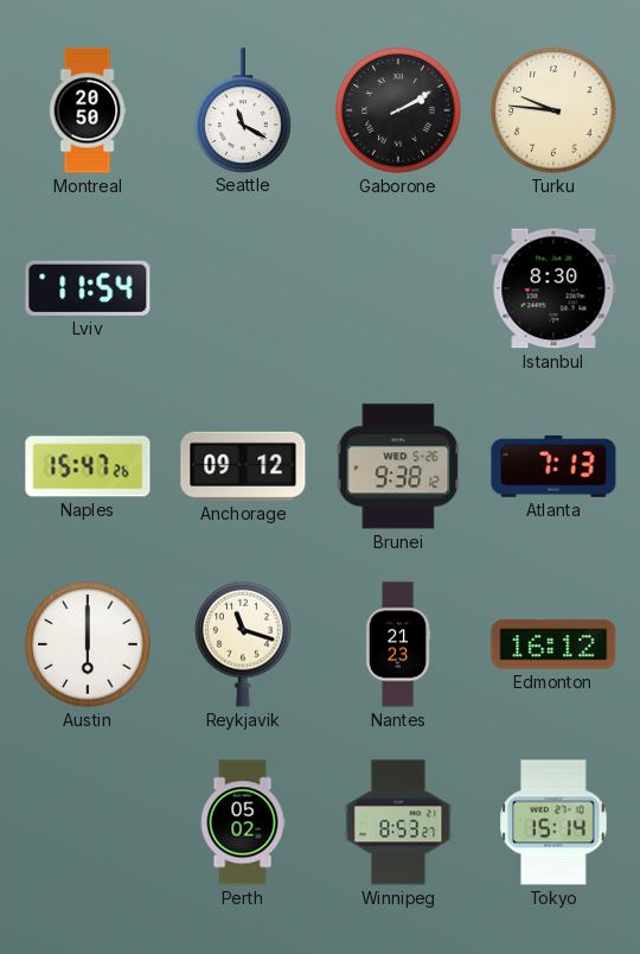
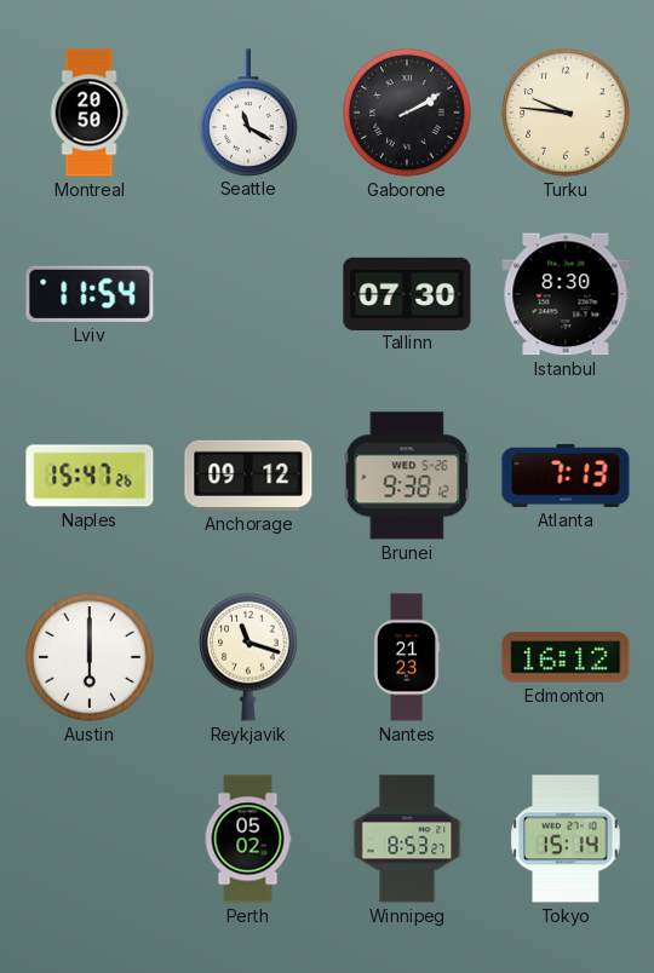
Tallinn: none -> 07:30
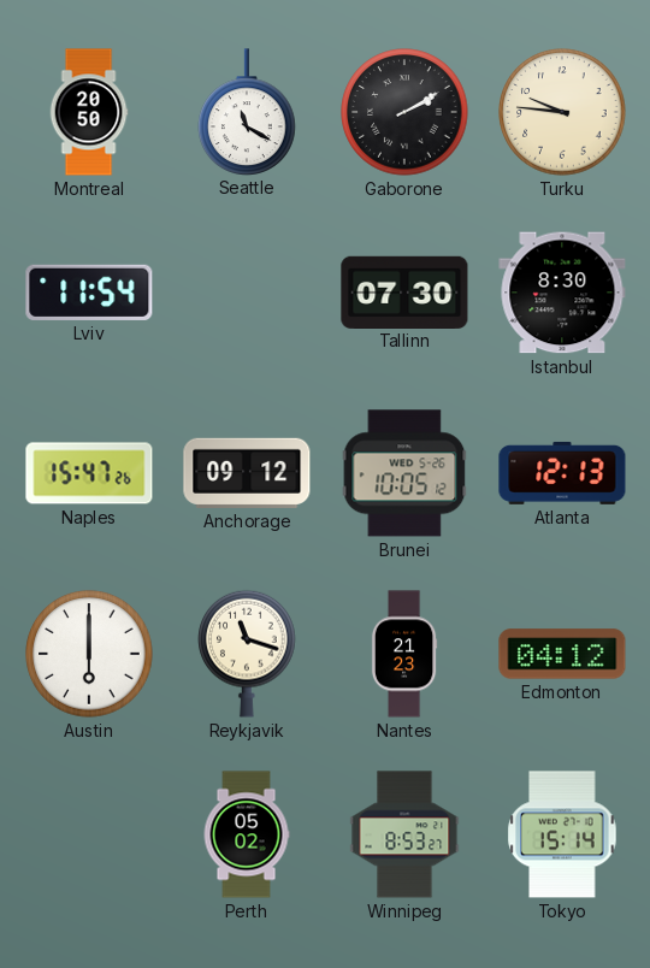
Brunei: 9:38 -> 10:05
Atlanta: 7:13 -> 12:13
Edmonton: 16:12 -> 04:12
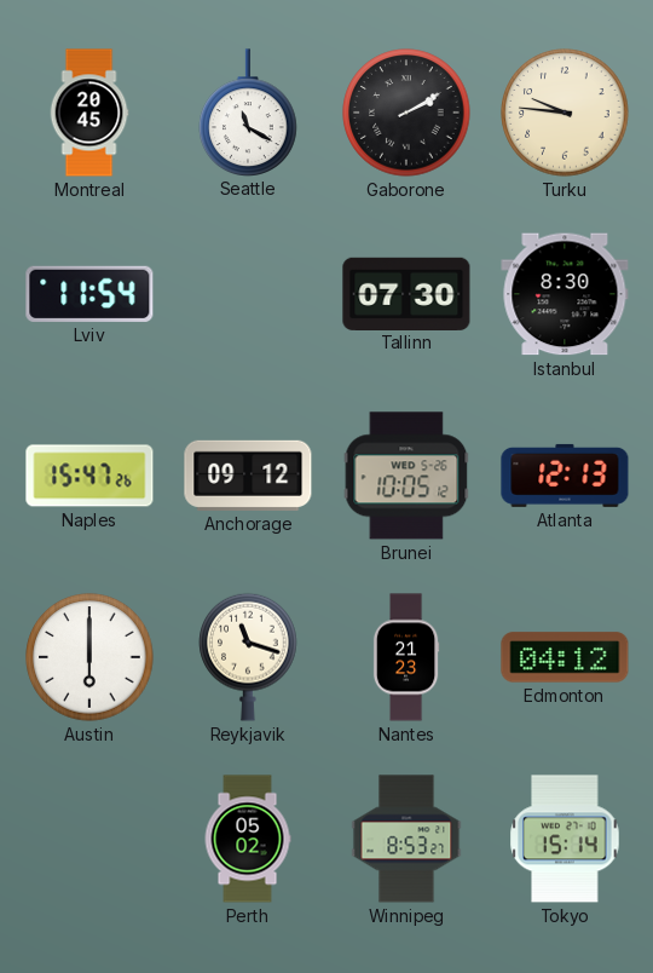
Montreal: 20:50 -> 20:45
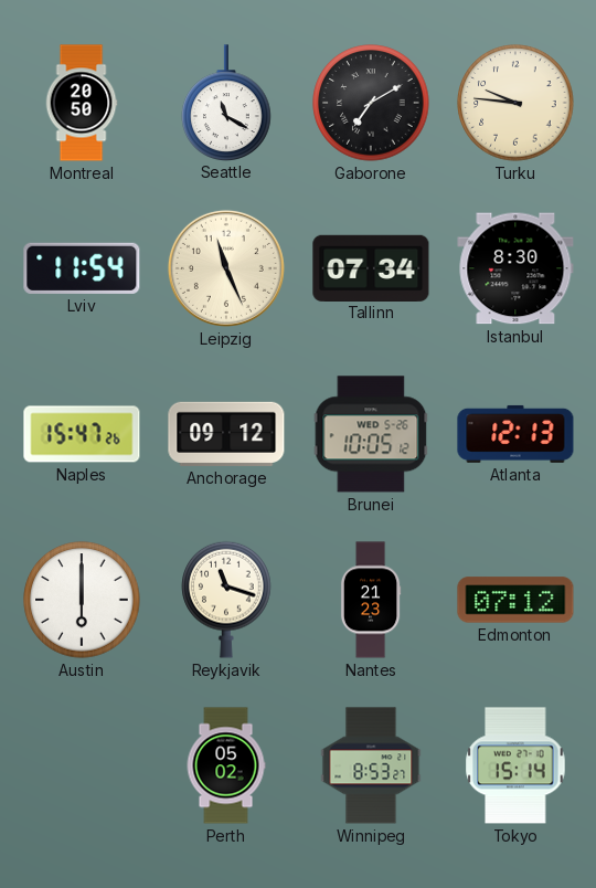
Montreal: 20:45 -> 20:50
Gaborone: 2:10 -> 7:10
Leipzig: none -> 11:26
Tallinn: 07:30 -> 07:34
Edmonton: 04:12 -> 07:12
